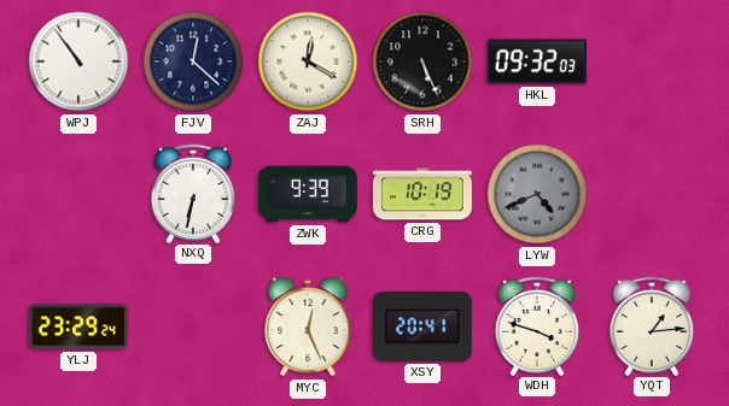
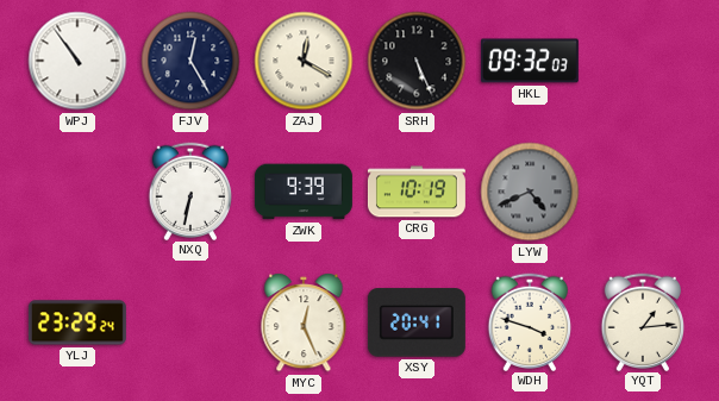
FJV: 12:22 -> 12:25
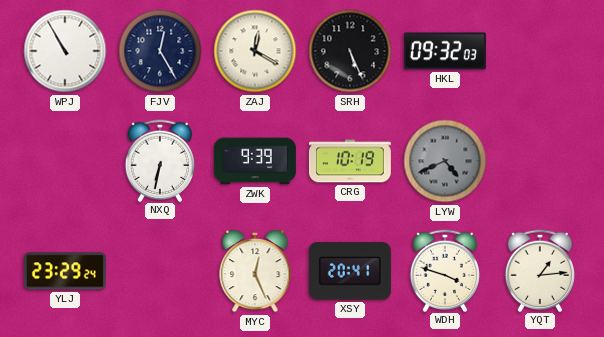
WPJ: 10:54 -> 10:55
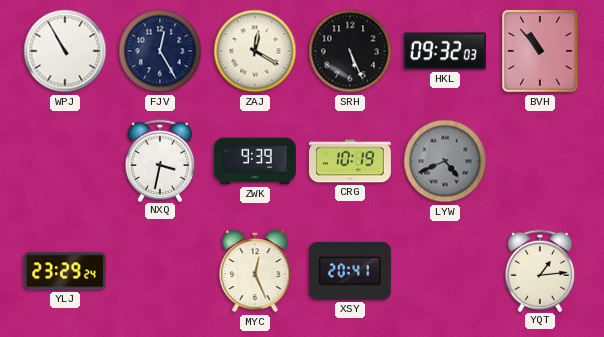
BVH: none -> 10:53
NXQ: 6:32 -> 3:32
WDH: 3:48 -> none
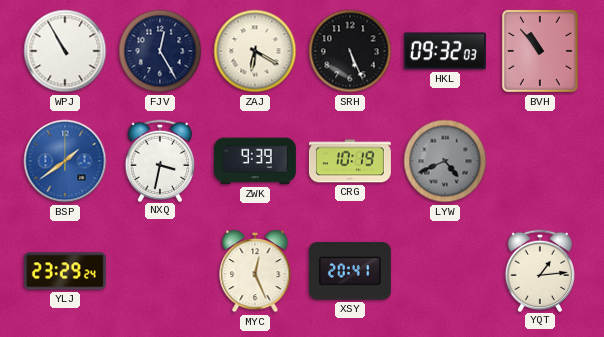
ZAJ: 12:20 -> 6:20
BSP: none -> 1:39
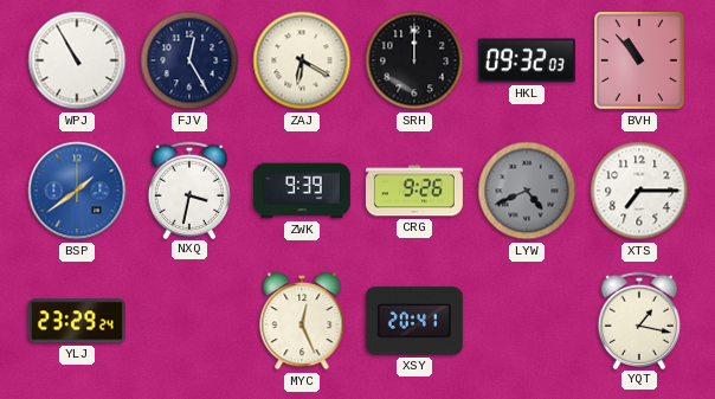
SRH: 5:26 -> 12:00
CRG: 10:19 -> 9:26
XTS: none -> 7:15
YQT: 1:14 -> 1:17
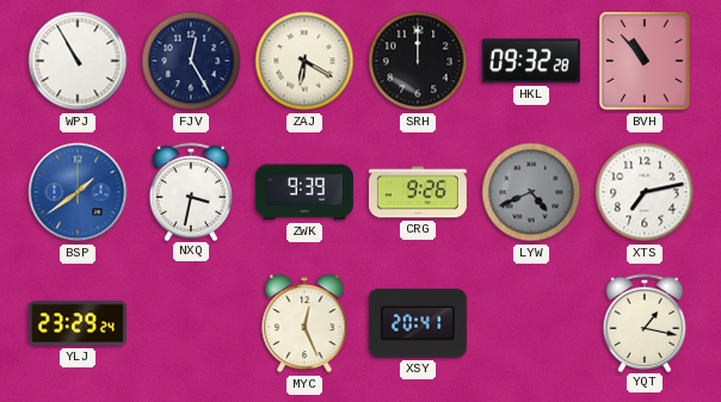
HKL: 09:32:03 -> 09:32:28
XTS: 7:15 -> 7:13
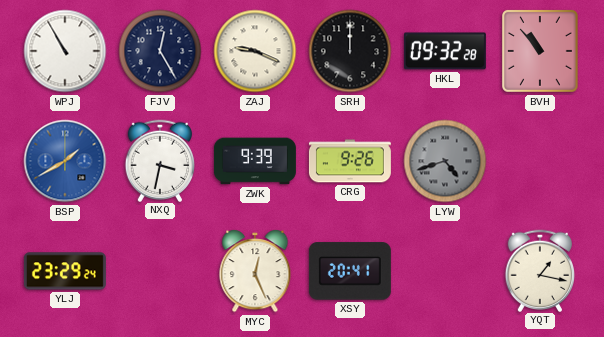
ZAJ: 6:20 -> 9:19
BSP: 1:39 -> 1:40
LYW: 4:41 -> 4:42
XTS: 7:13 -> none
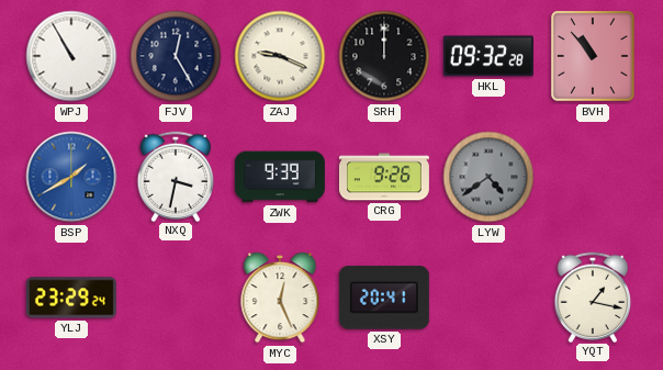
LYW: 4:42 -> 4:39
